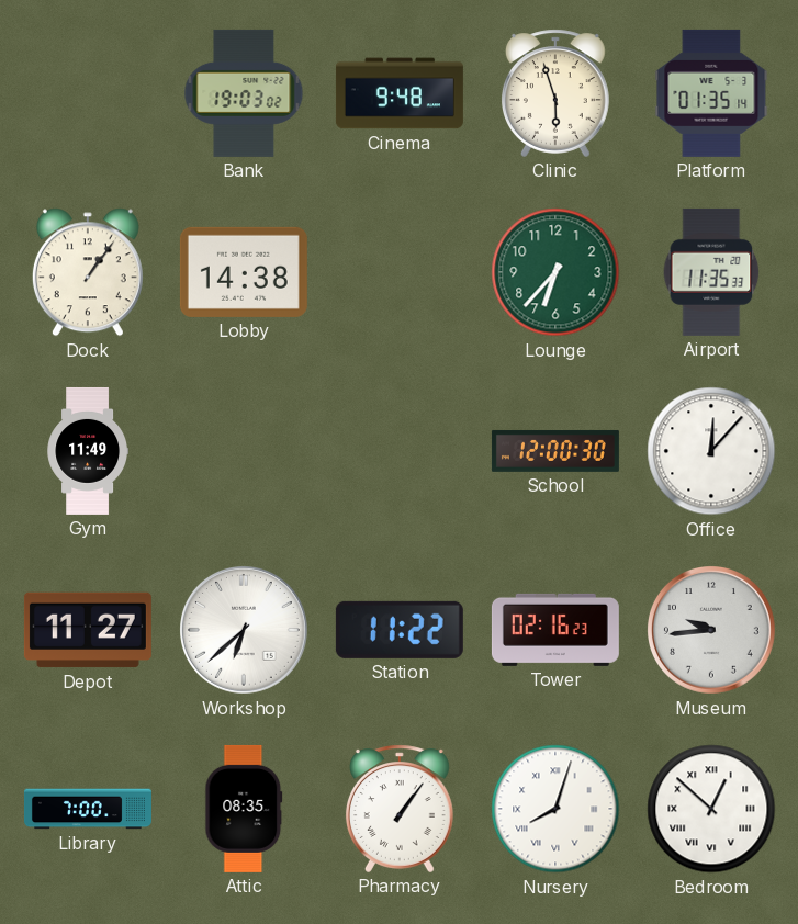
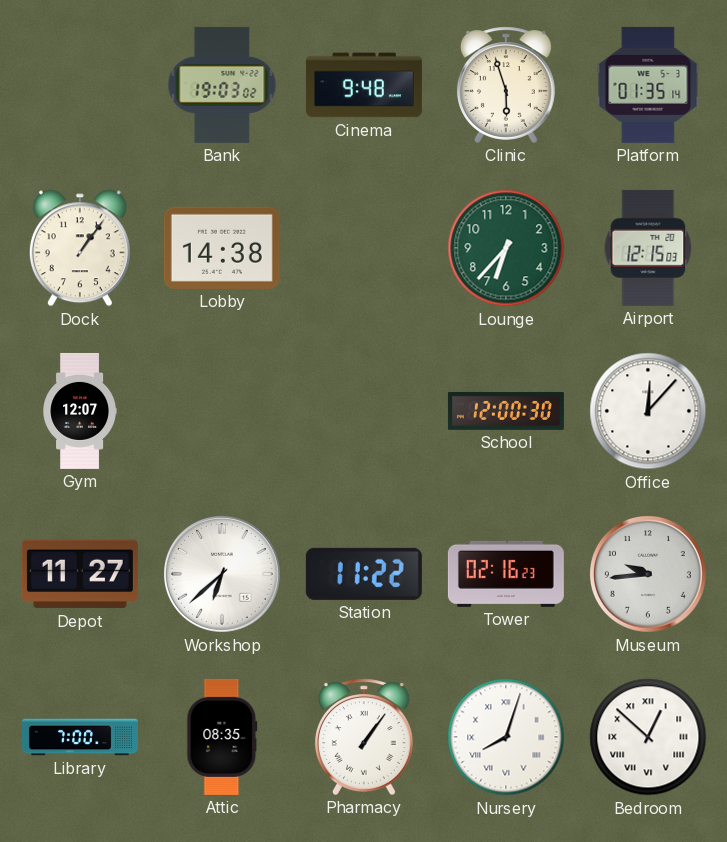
Airport: 11:35 -> 12:15
Gym: 11:49 -> 12:07
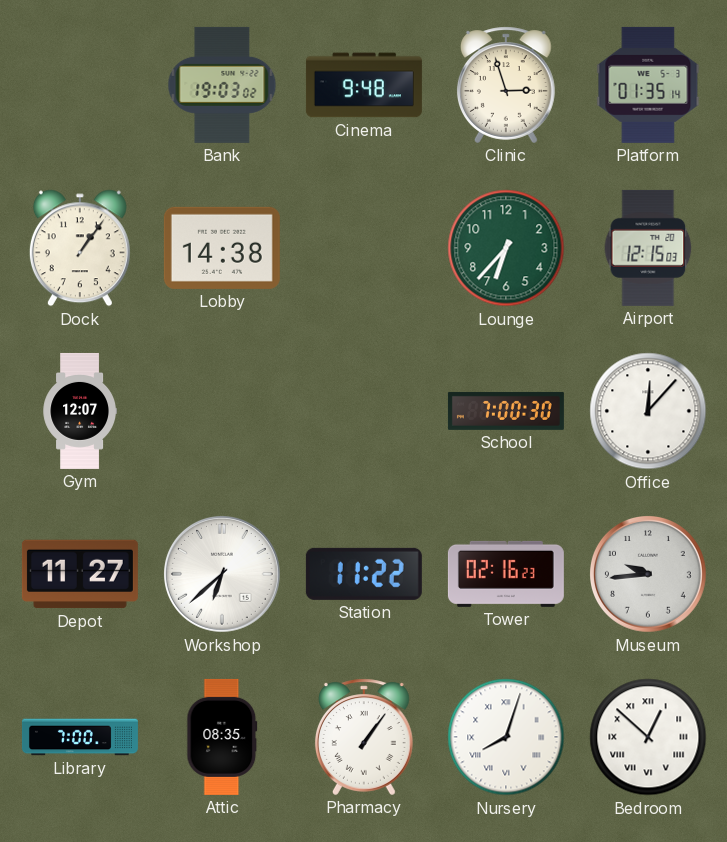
Clinic: 5:57 -> 2:57
School: 12:00 -> 7:00
